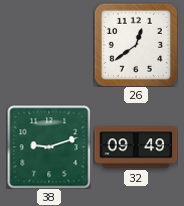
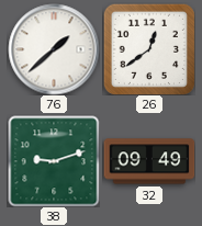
76: none -> 1:38
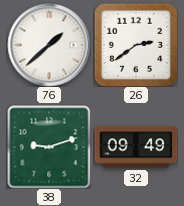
26: 12:39 -> 2:39
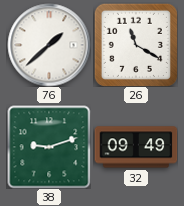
26: 2:39 -> 11:20
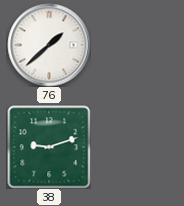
26: 11:20 -> none
32: 09:49 -> none
